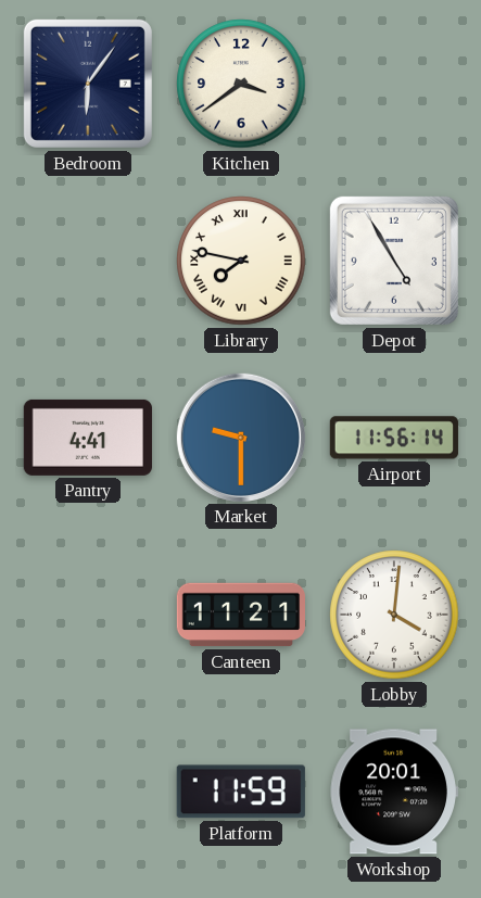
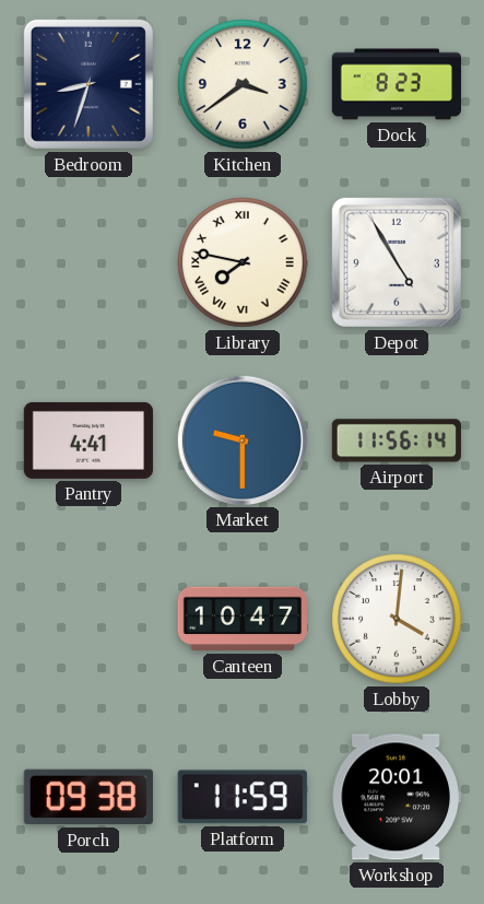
Bedroom: 6:06 -> 8:33
Dock: none -> 8:23
Canteen: 11:21 -> 10:47
Porch: none -> 09:38
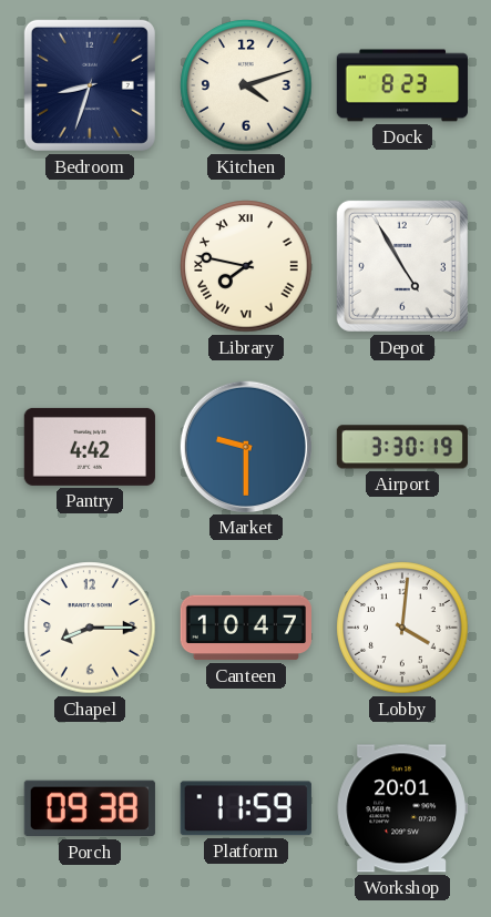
Kitchen: 3:39 -> 4:12
Pantry: 4:41 -> 4:42
Airport: 11:56 -> 3:30
Chapel: none -> 8:15
